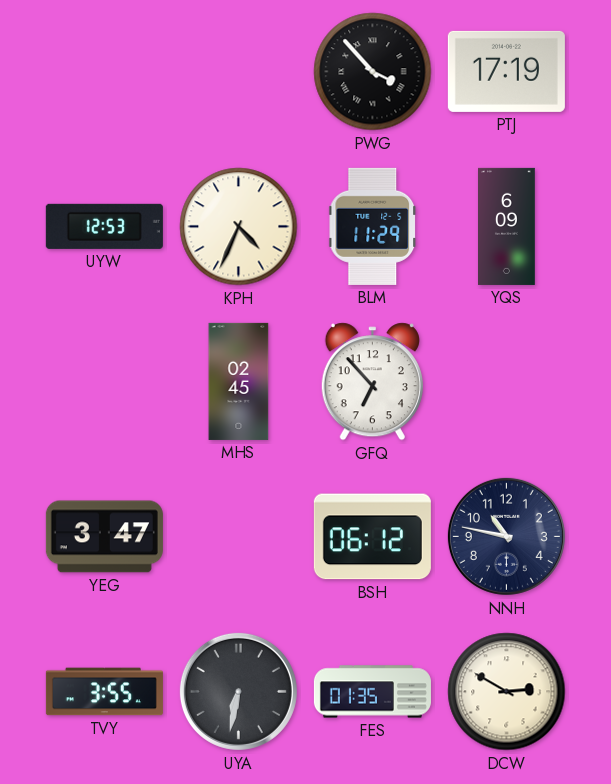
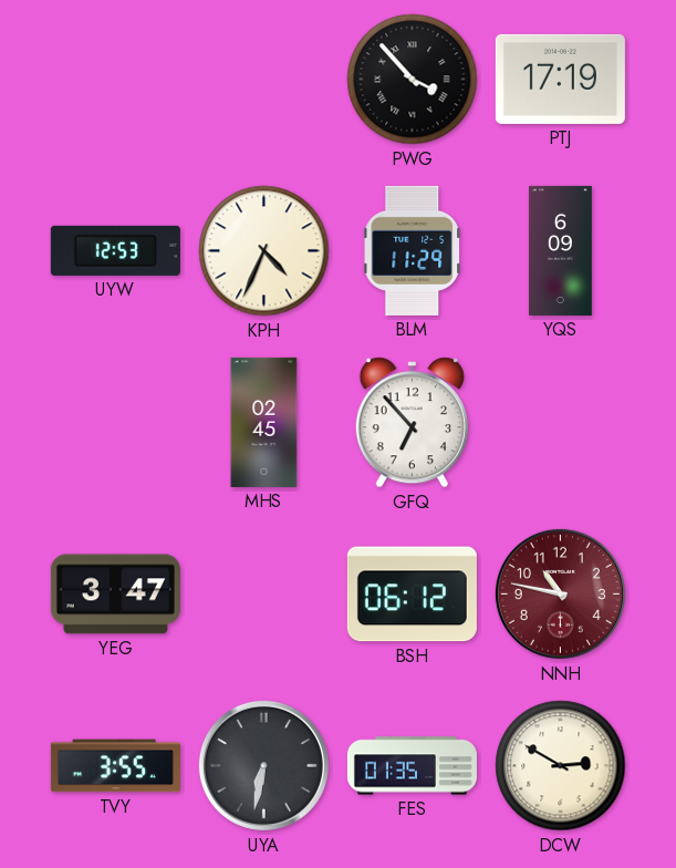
NNH dial: navy -> burgundy
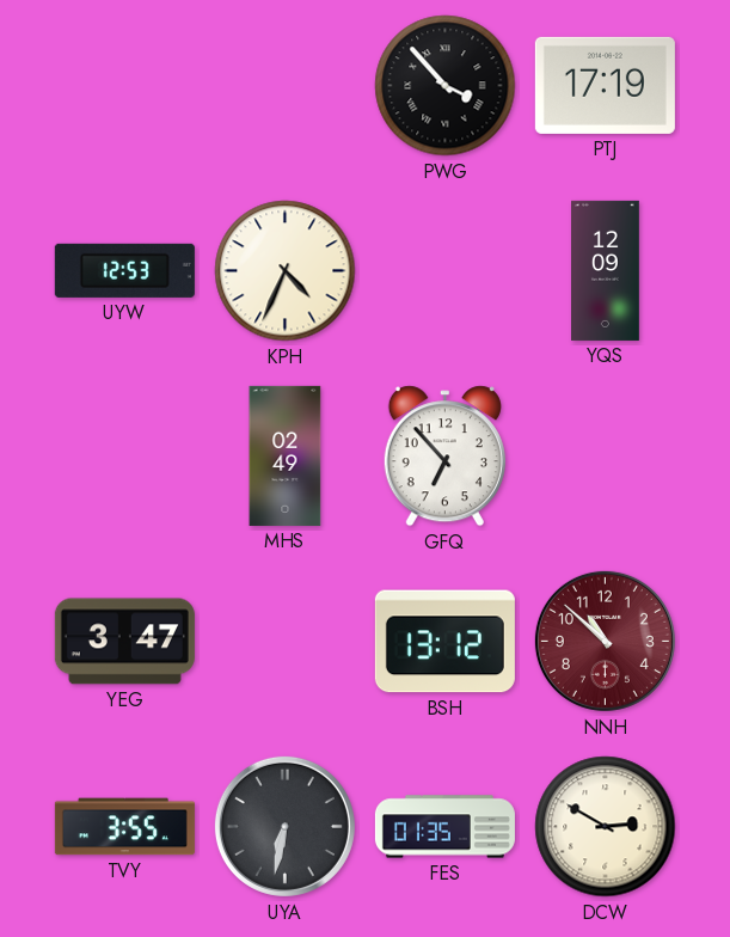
BLM: 11:29 -> none
YQS: 6:09 -> 12:09
MHS: 02:45 -> 02:49
BSH: 06:12 -> 13:12
NNH: 10:47 -> 10:52
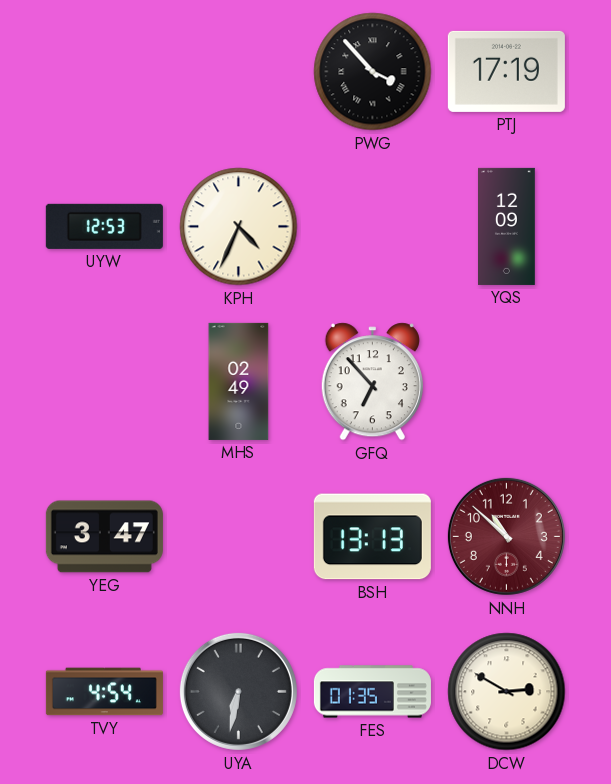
BSH: 13:12 -> 13:13
TVY: 3:55 -> 4:54
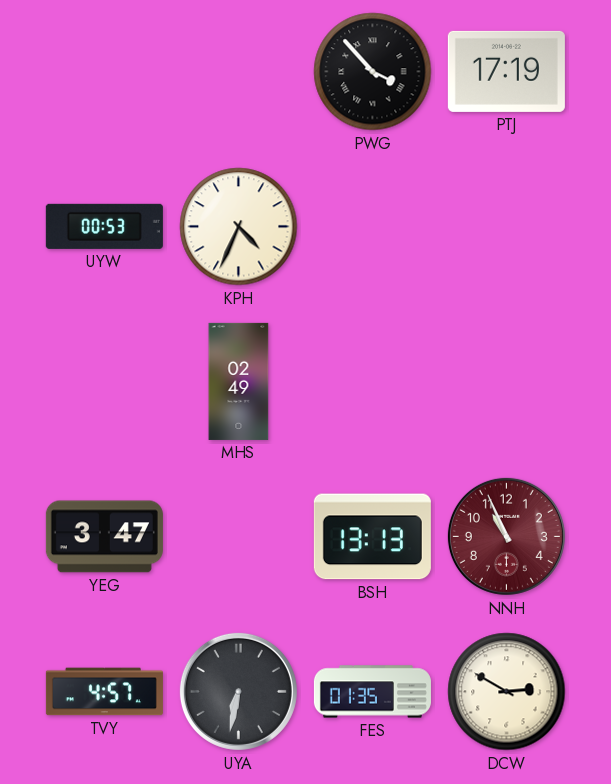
UYW: 12:53 -> 00:53
YQS: 12:09 -> none
GFQ: 6:53 -> none
NNH: 10:52 -> 10:56
TVY: 4:54 -> 4:57
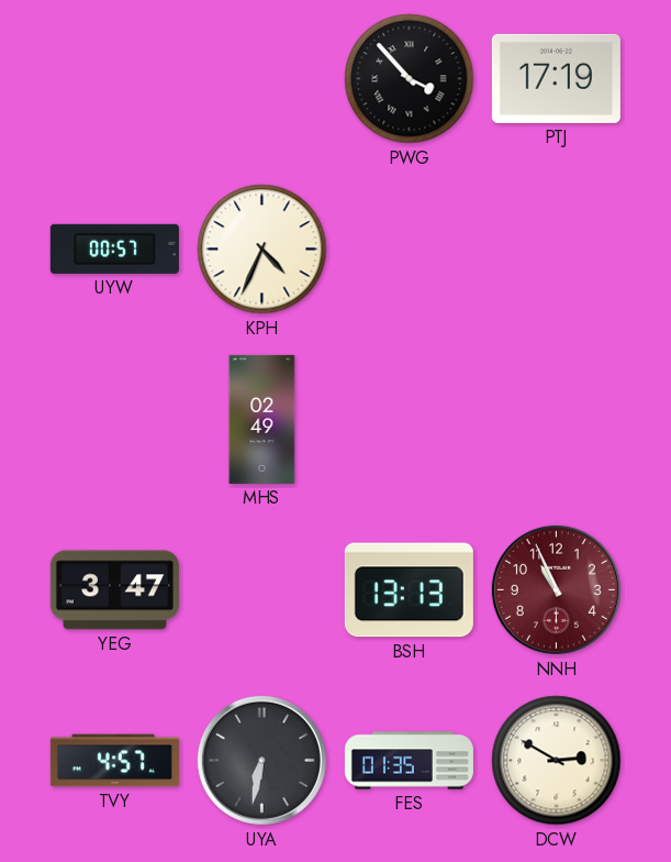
UYW: 00:53 -> 00:57
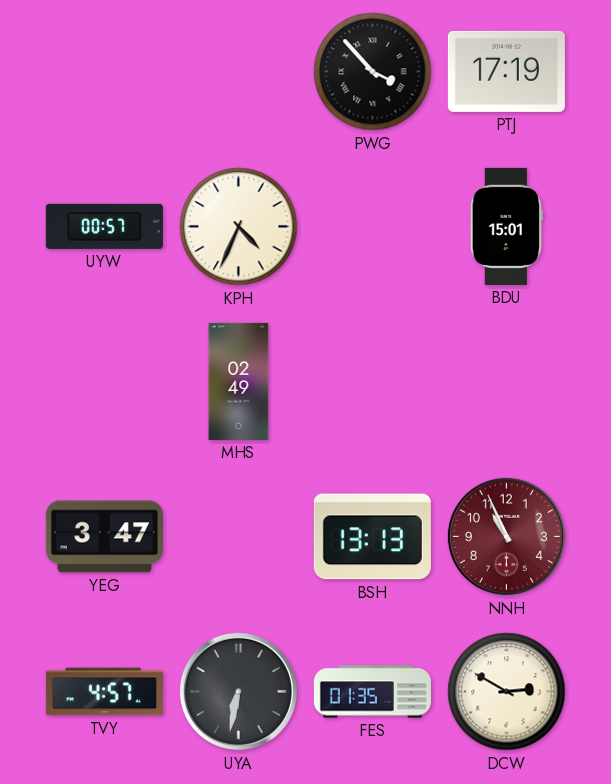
BDU: none -> 15:01
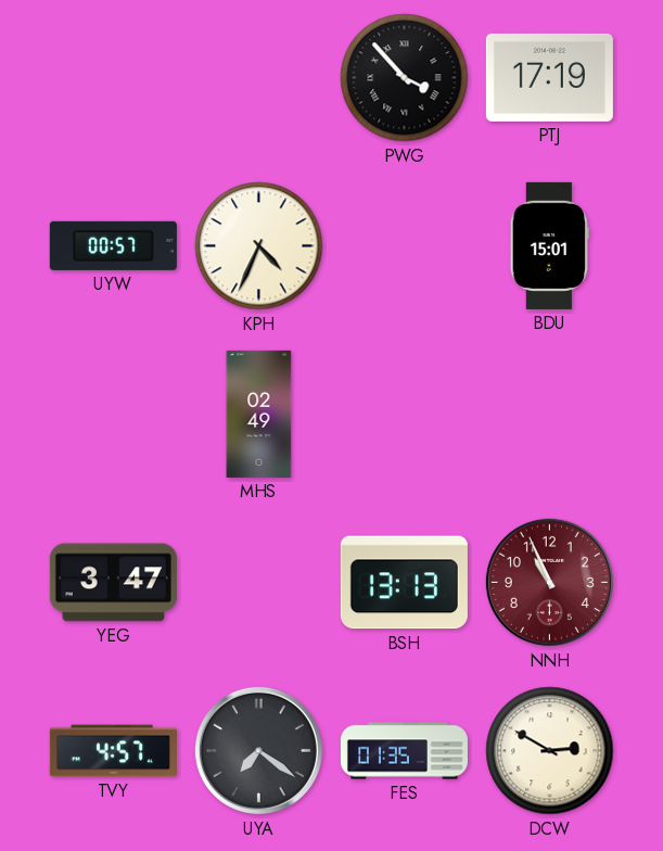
UYA: 6:32 -> 7:21
